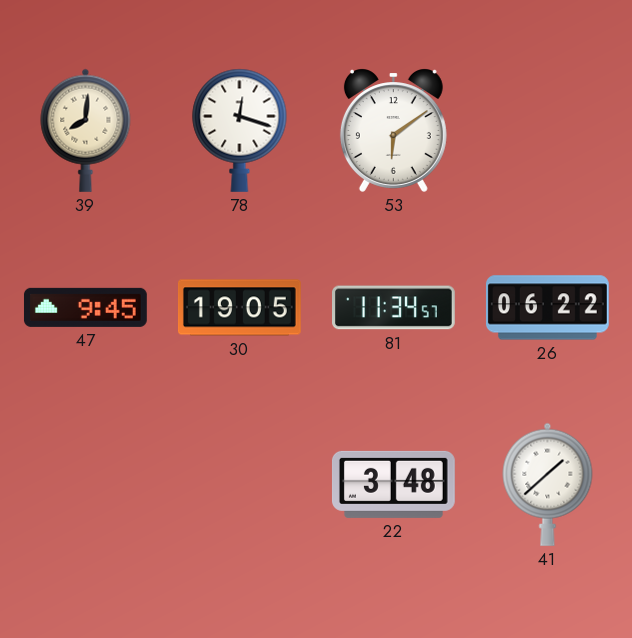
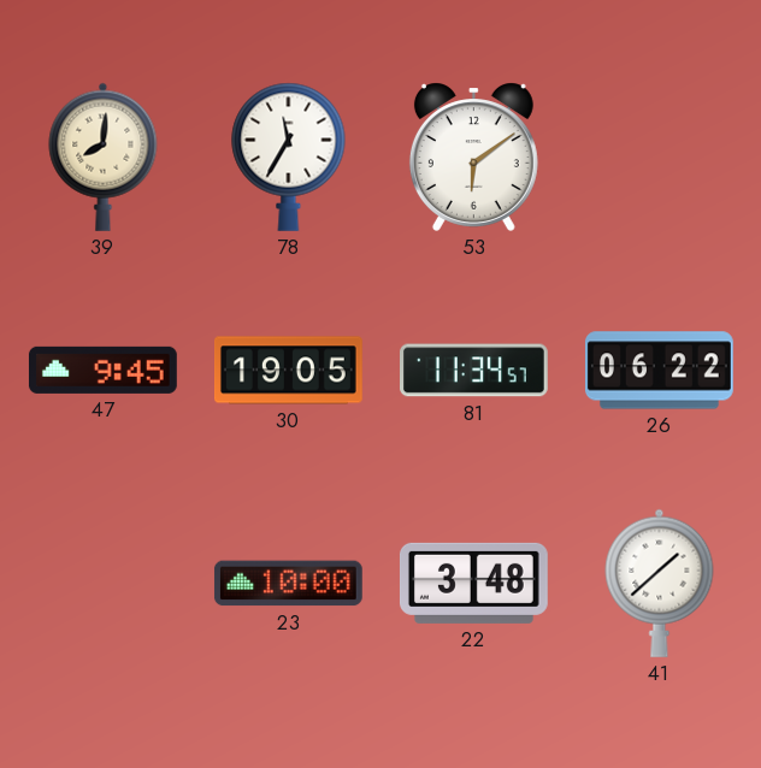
78: 12:18 -> 11:35
23: none -> 10:00
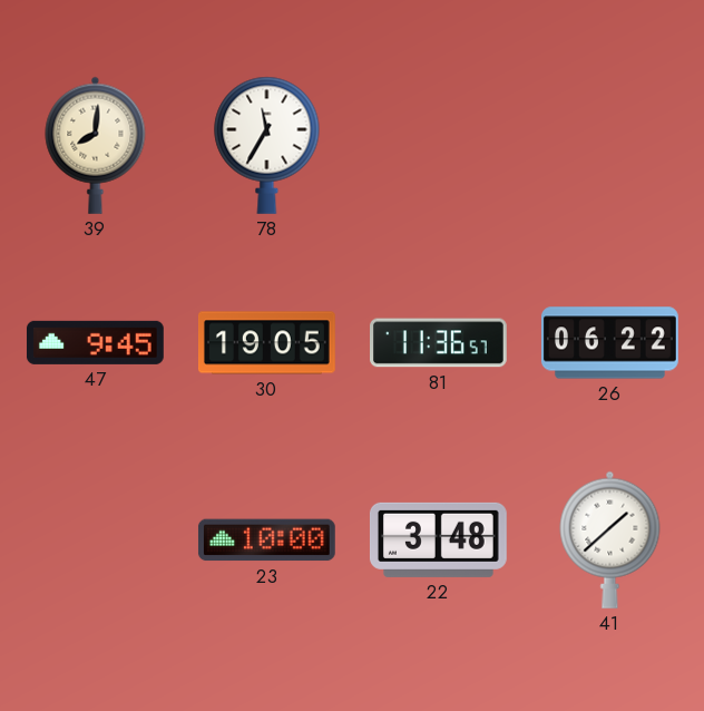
53: 6:09 -> none
81: 11:34 -> 11:36
